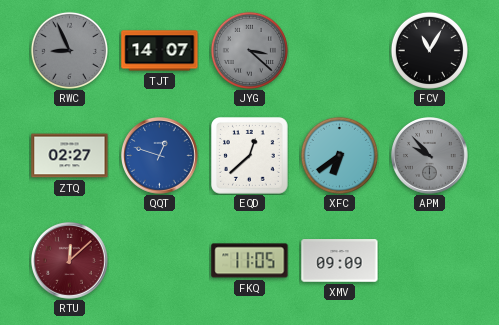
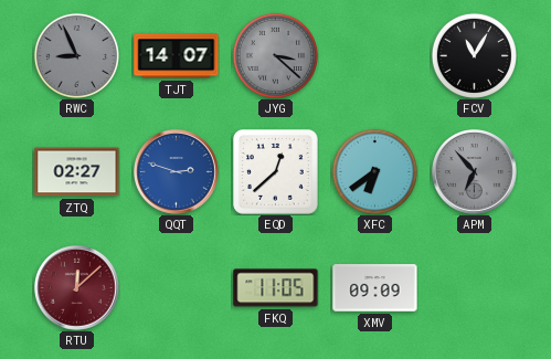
QQT: 12:48 -> 2:48
APM: 9:53 -> 6:53
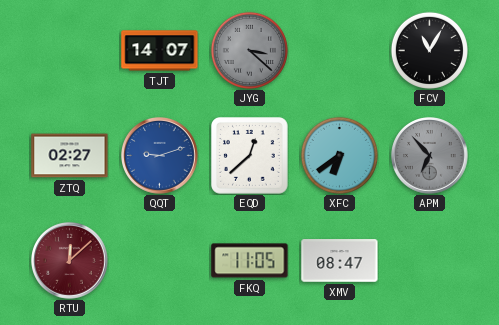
RWC: 8:56 -> none
QQT: 2:48 -> 9:12
XMV: 09:09 -> 08:47
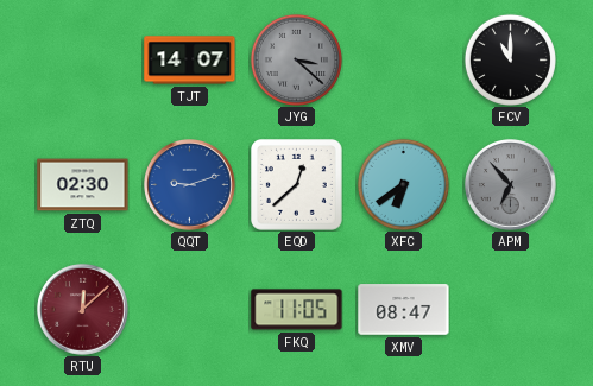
FCV: 11:05 -> 11:00
ZTQ: 02:27 -> 02:30
